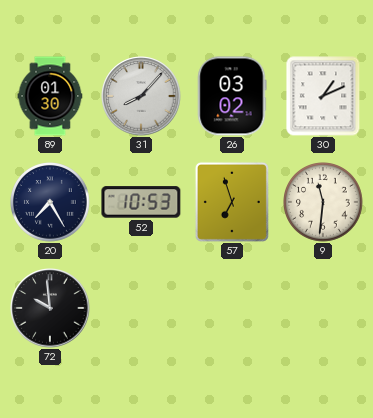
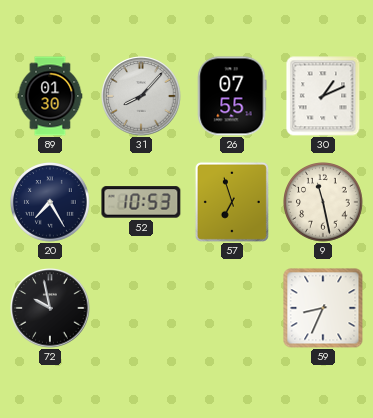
26: 03:02 -> 07:55
9: 11:31 -> 11:28
72: 9:59 -> 9:58
59: none -> 8:34
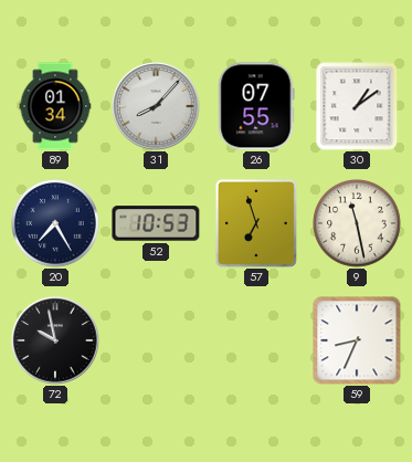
89: 01:30 -> 01:34
30: 1:11 -> 1:09
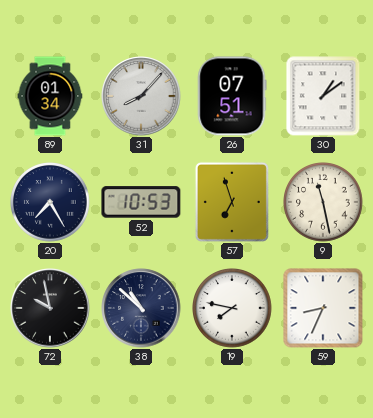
26: 07:55 -> 07:51
38: none -> 10:52
19: none -> 7:47
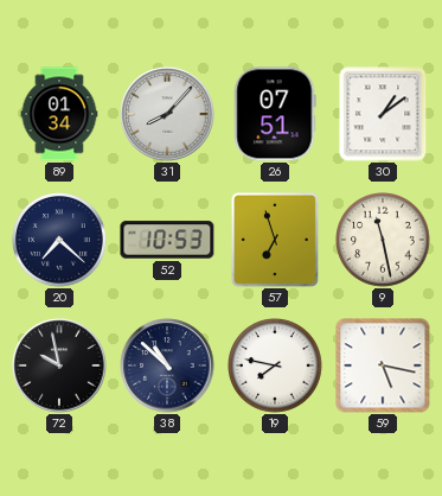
20: 7:25 -> 7:22
59: 8:34 -> 5:17
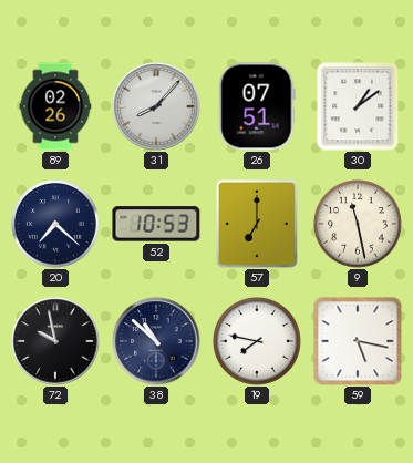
89: 01:34 -> 02:26
57: 6:57 -> 7:00
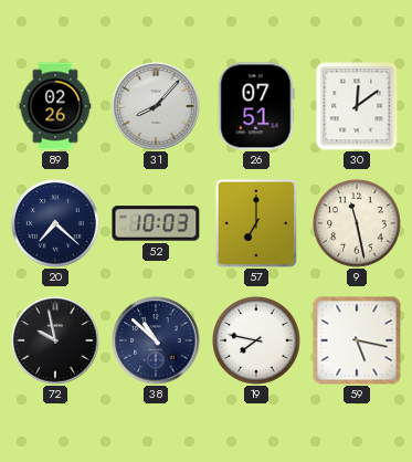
30: 1:09 -> 12:09
52: 10:53 -> 10:03
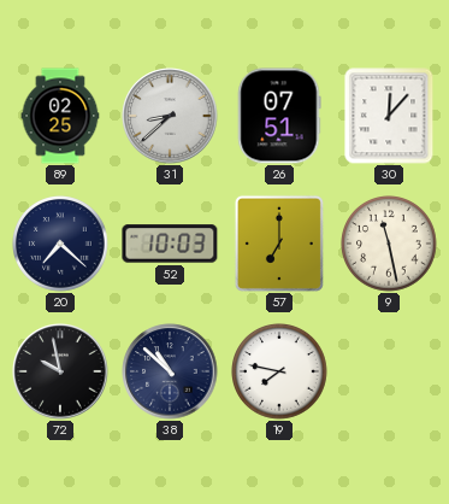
89: 02:26 -> 02:25
31: 8:07 -> 8:38
30: 12:09 -> 12:07
59: 5:17 -> none
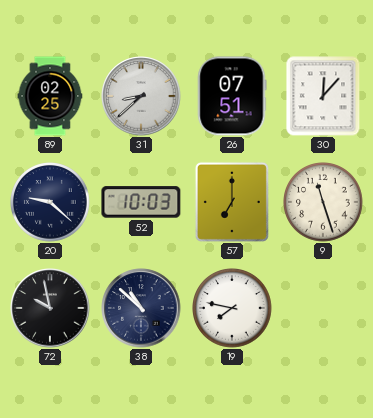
20: 7:22 -> 9:22
9: 11:28 -> 11:27
